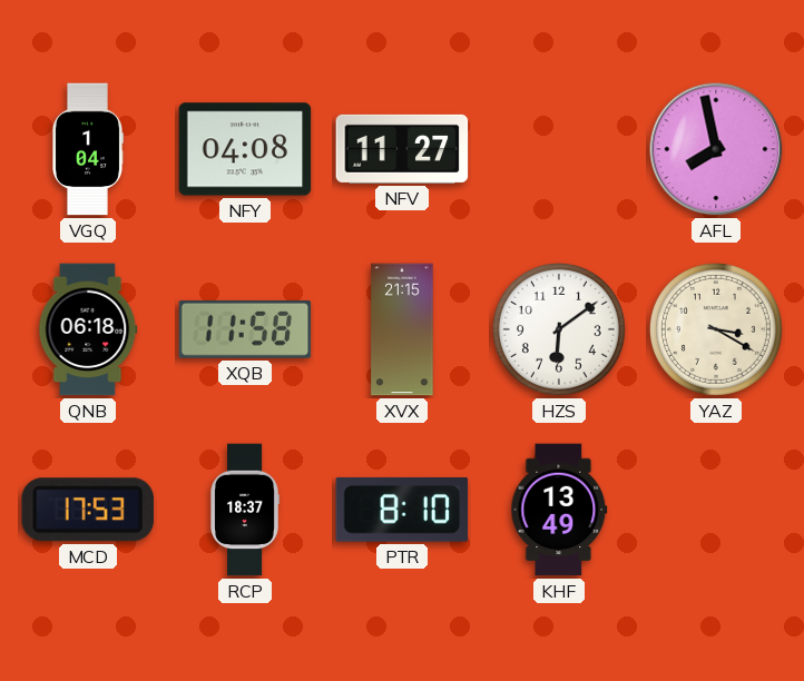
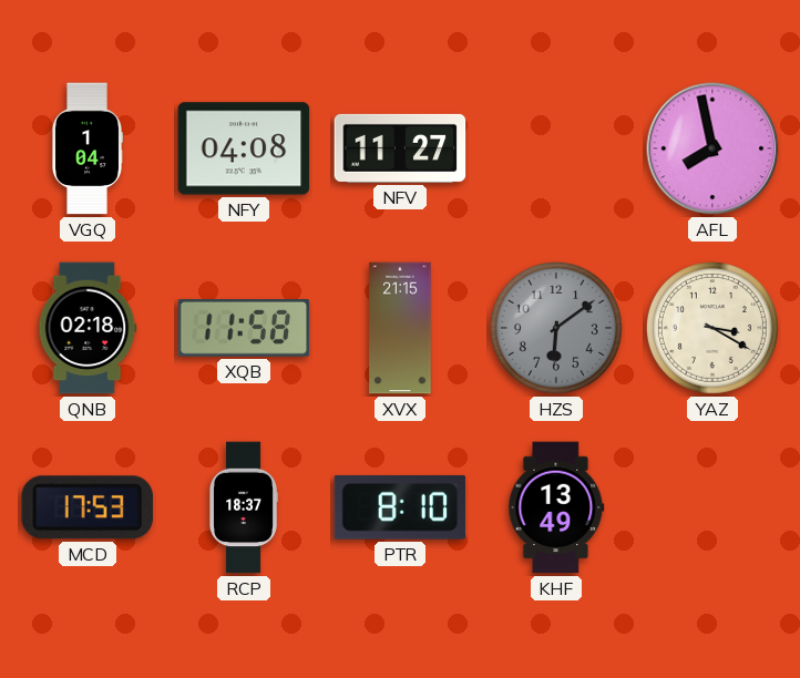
QNB: 06:18 -> 02:18
HZS dial: white -> grey
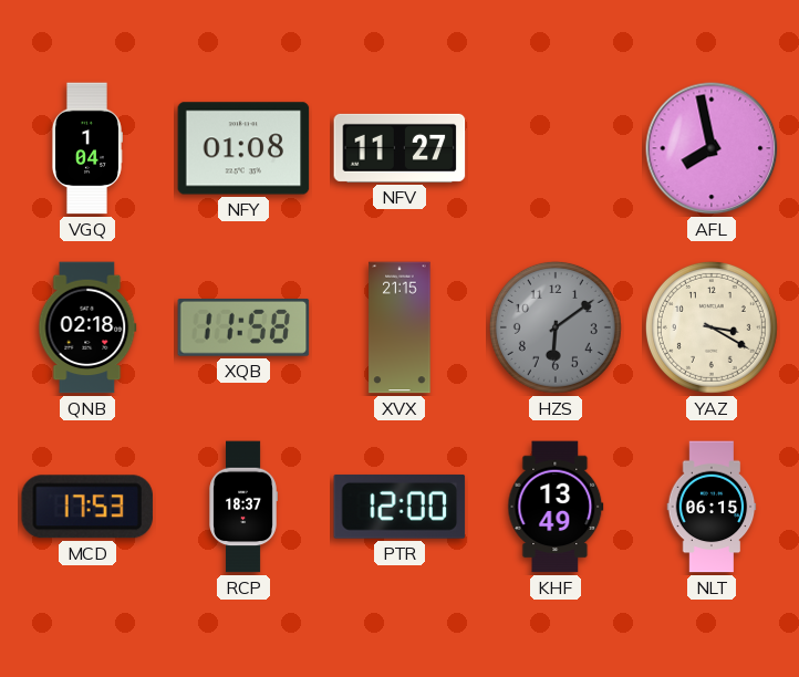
NFY: 04:08 -> 01:08
PTR: 8:10 -> 12:00
NLT: none -> 06:15
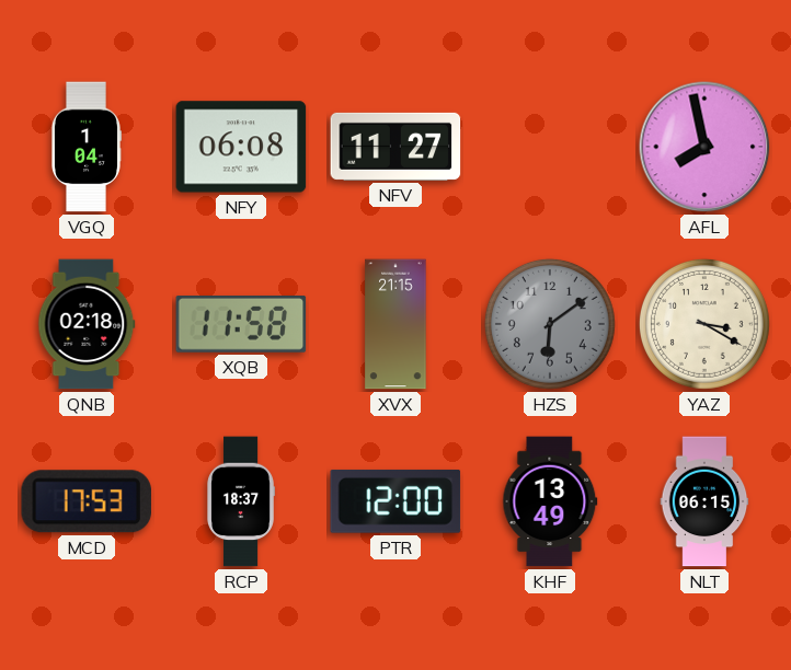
NFY: 01:08 -> 06:08
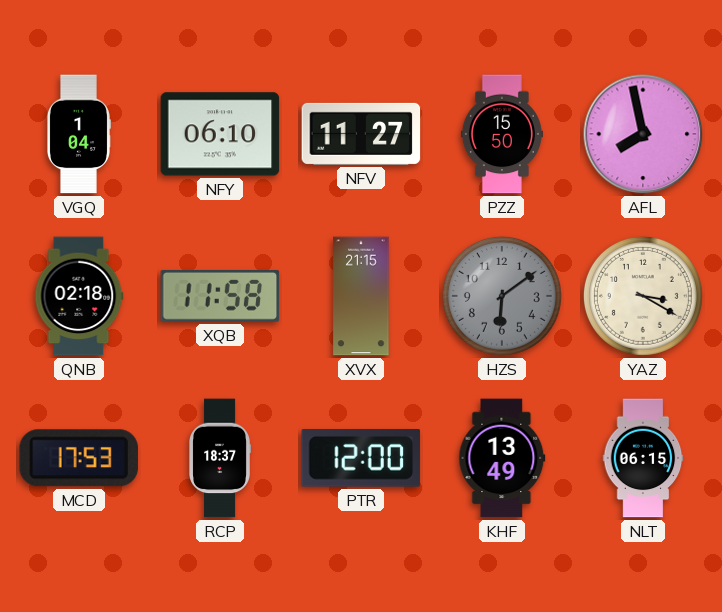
NFY: 06:08 -> 06:10
PZZ: none -> 15:50
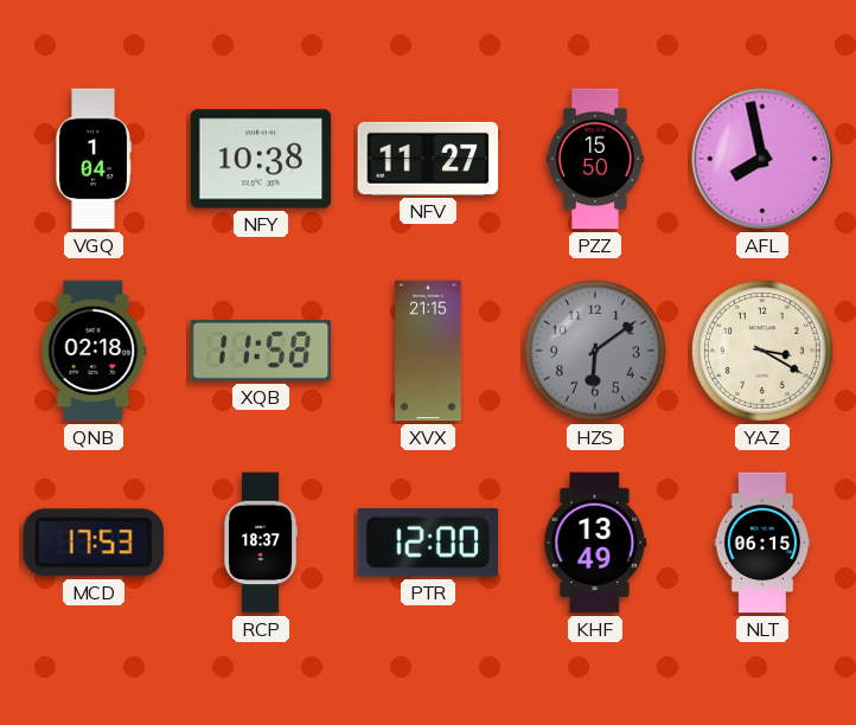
NFY: 06:10 -> 10:38
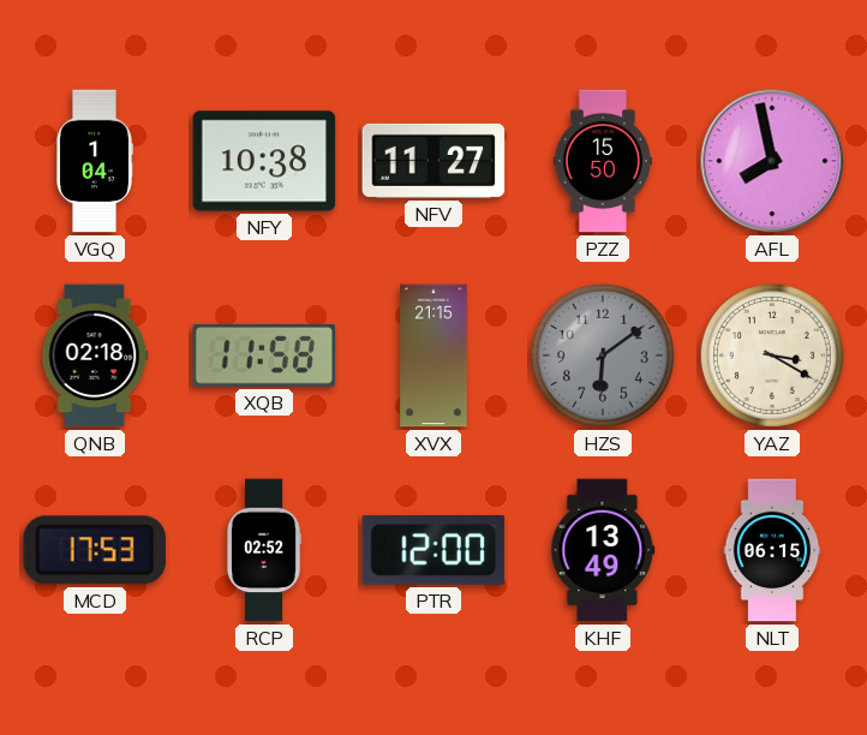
RCP: 18:37 -> 02:52
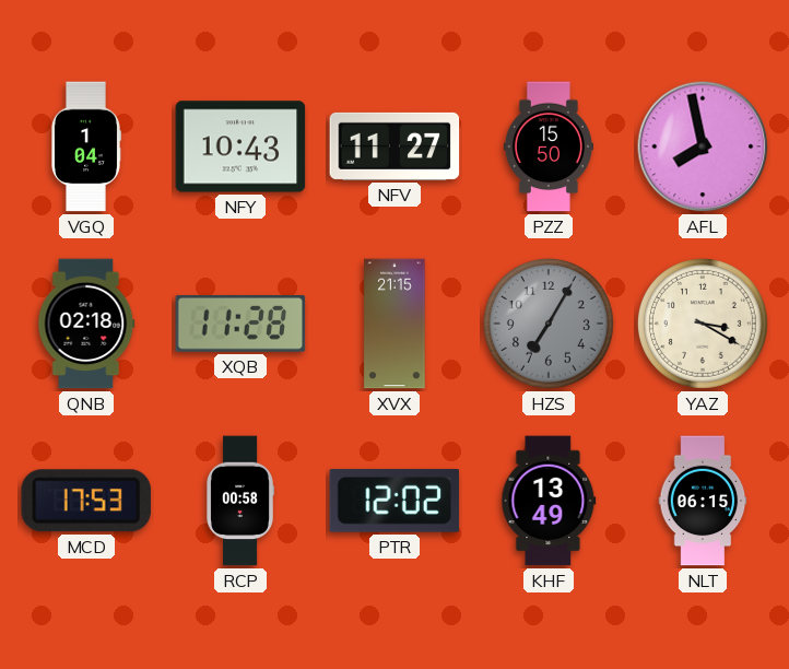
NFY: 10:38 -> 10:43
XQB: 11:58 -> 11:28
HZS: 6:09 -> 7:05
RCP: 02:52 -> 00:58
PTR: 12:00 -> 12:02
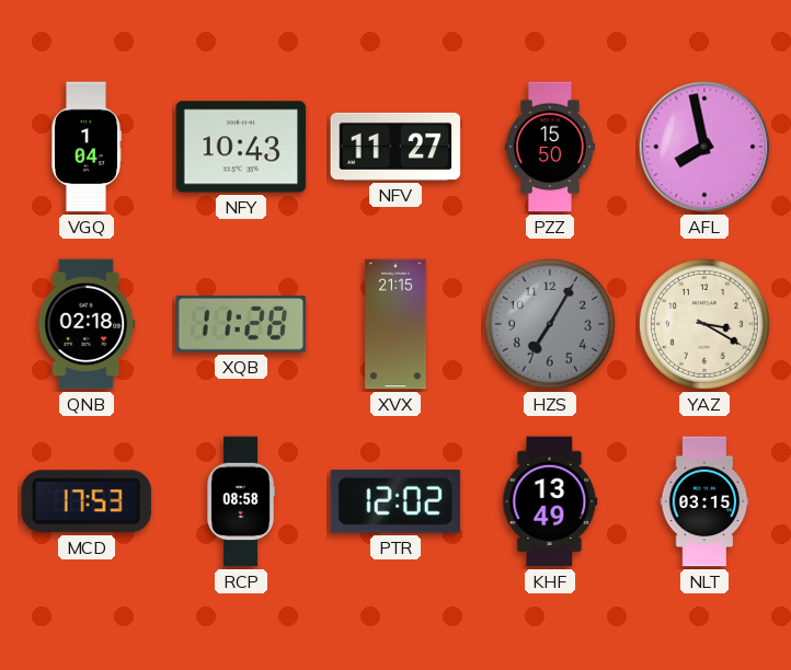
RCP: 00:58 -> 08:58
NLT: 06:15 -> 03:15
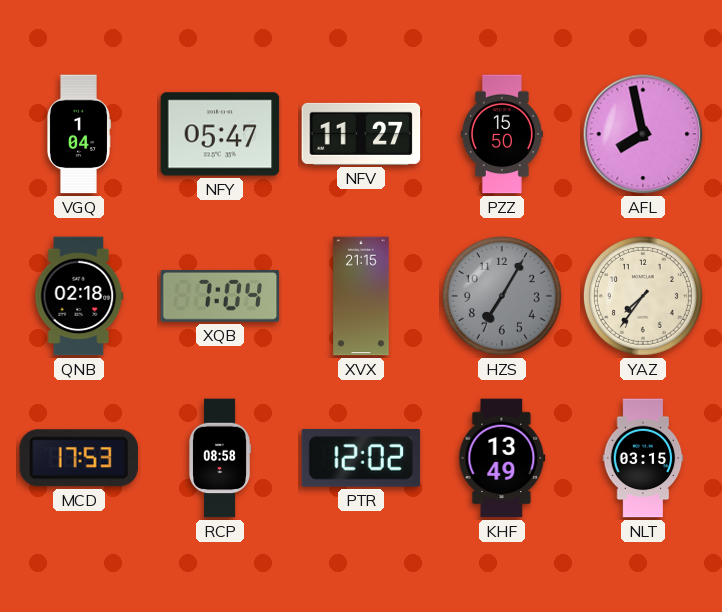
NFY: 10:43 -> 05:47
XQB: 11:28 -> 7:04
YAZ: 3:20 -> 7:36
